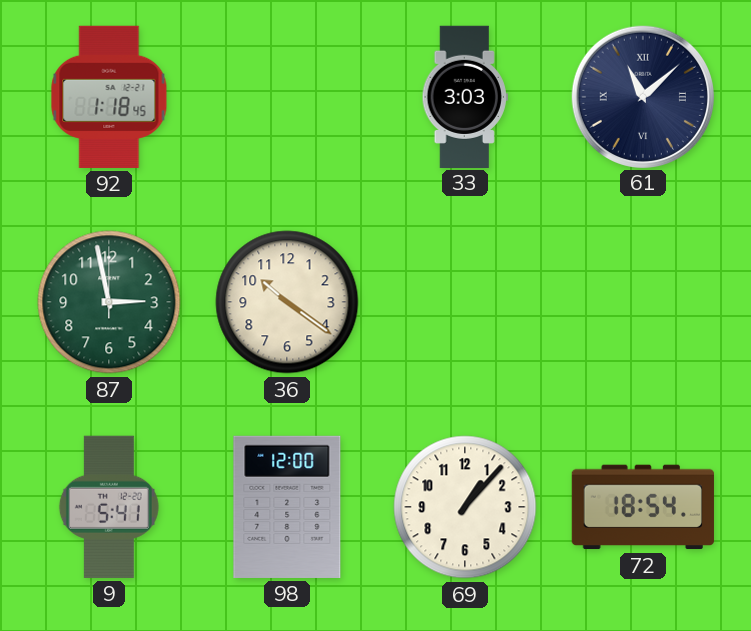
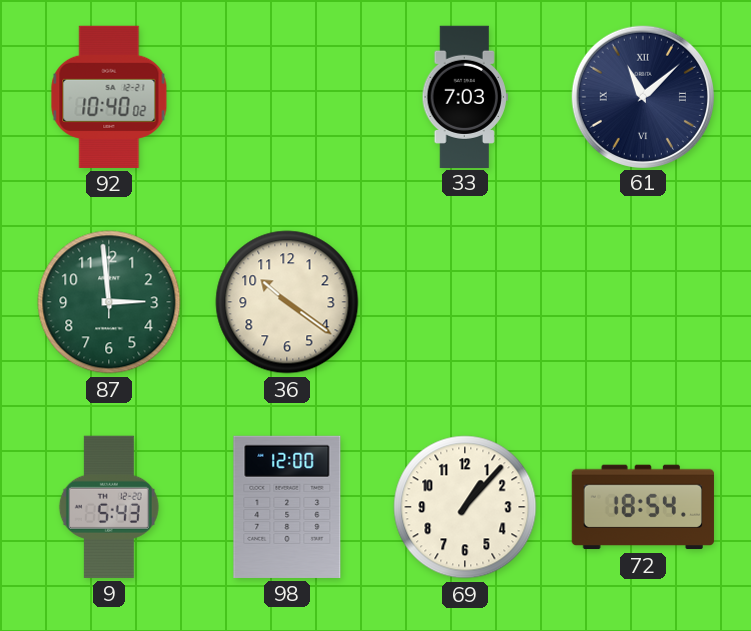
92: 1:18 -> 10:40
33: 3:03 -> 7:03
87: 2:58 -> 2:59
9: 5:41 -> 5:43
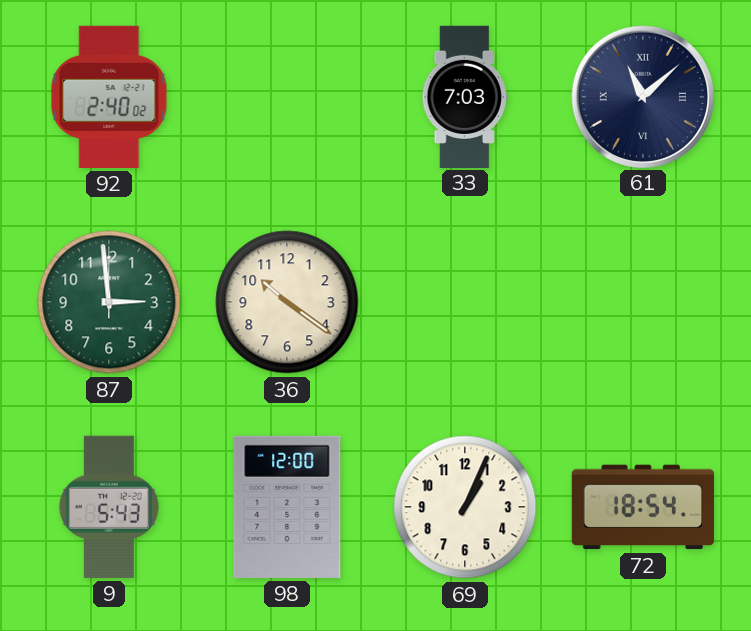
92: 10:40 -> 2:40
69: 1:07 -> 1:04
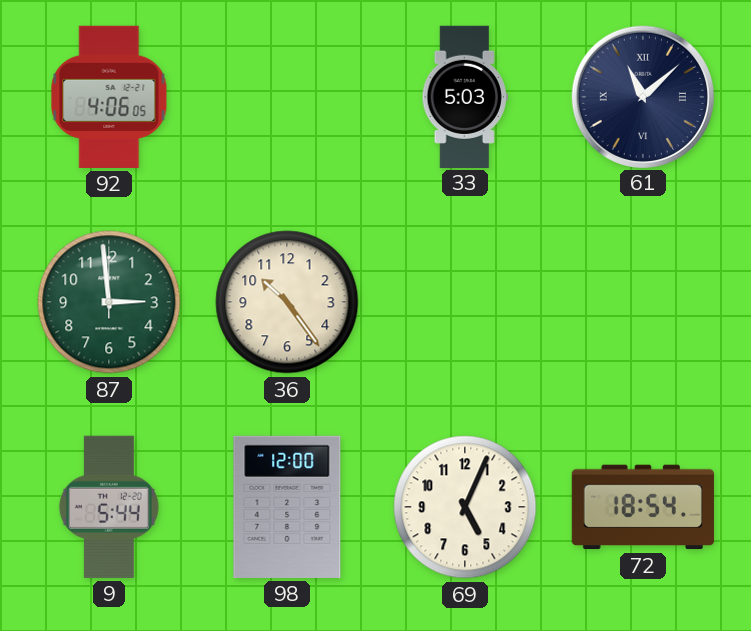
92: 2:40 -> 4:06
33: 7:03 -> 5:03
36: 10:21 -> 10:24
9: 5:43 -> 5:44
69: 1:04 -> 5:04
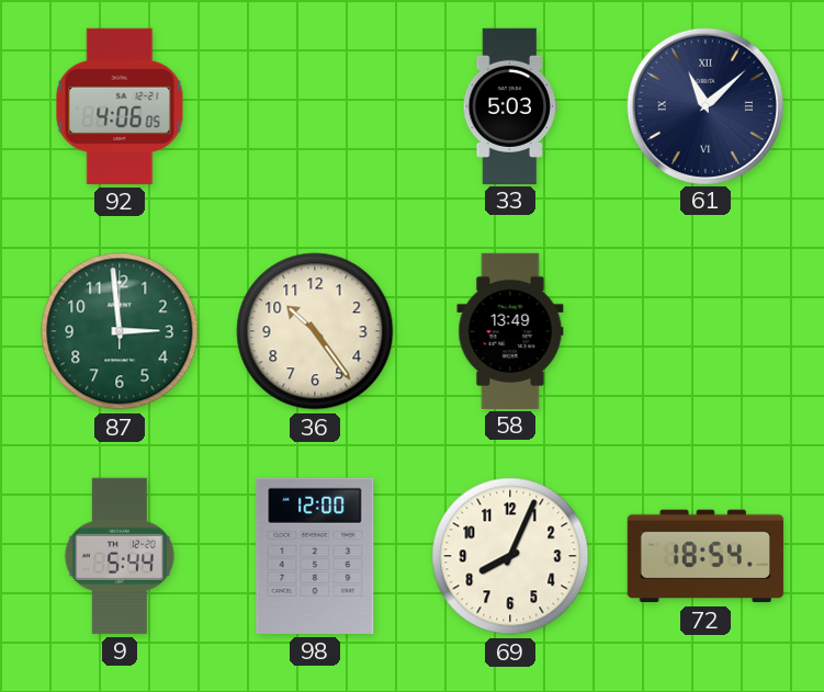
58: none -> 13:49
69: 5:04 -> 8:04
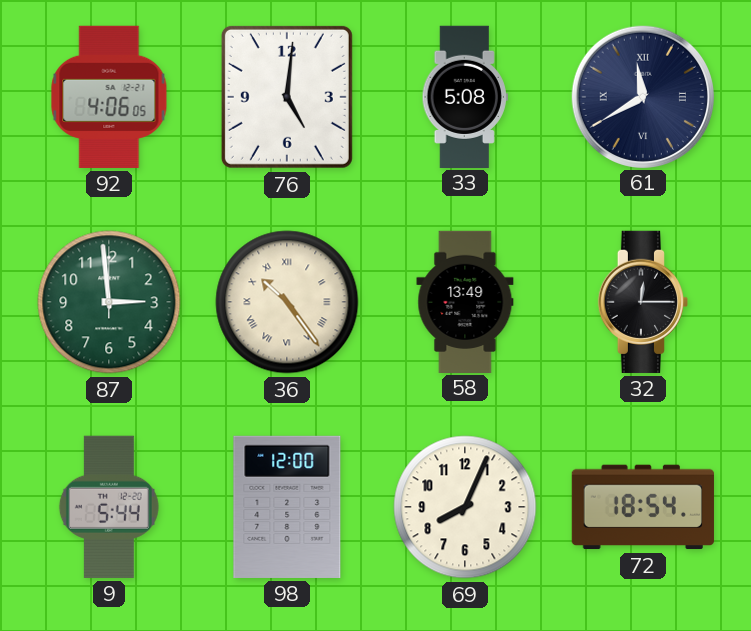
76: none -> 5:01
33: 5:03 -> 5:08
61: 11:08 -> 11:40
36 numerals: Arabic -> Roman
32: none -> 12:15
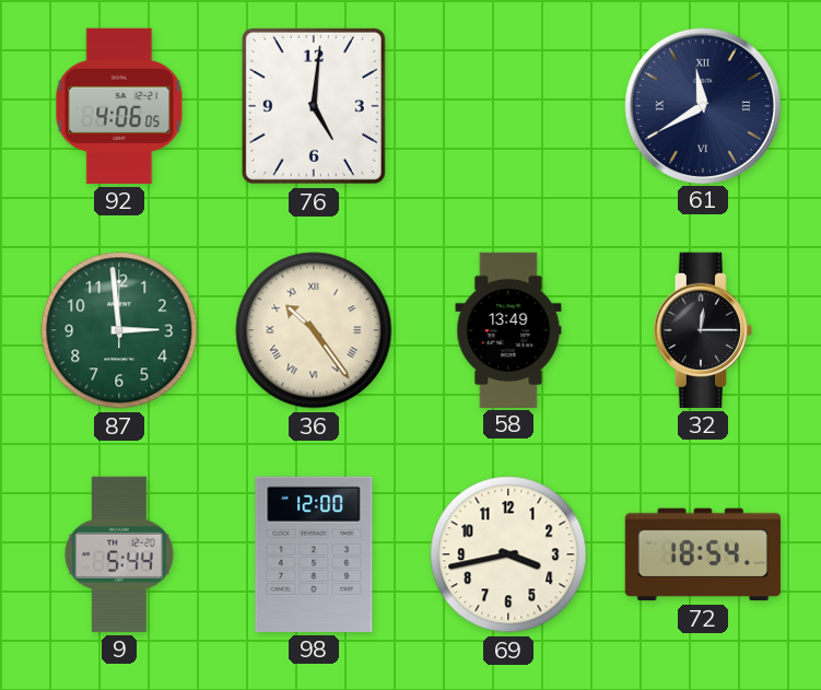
33: 5:08 -> none
69: 8:04 -> 3:43
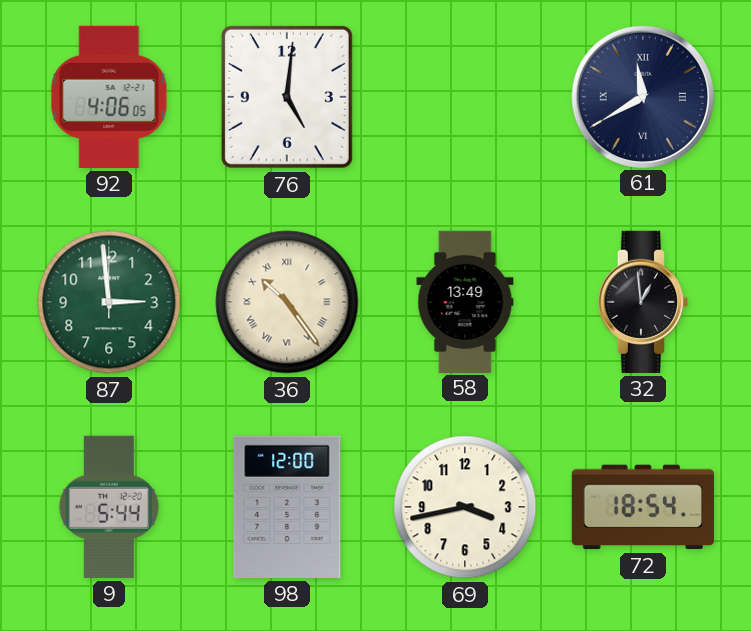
32: 12:15 -> 12:59
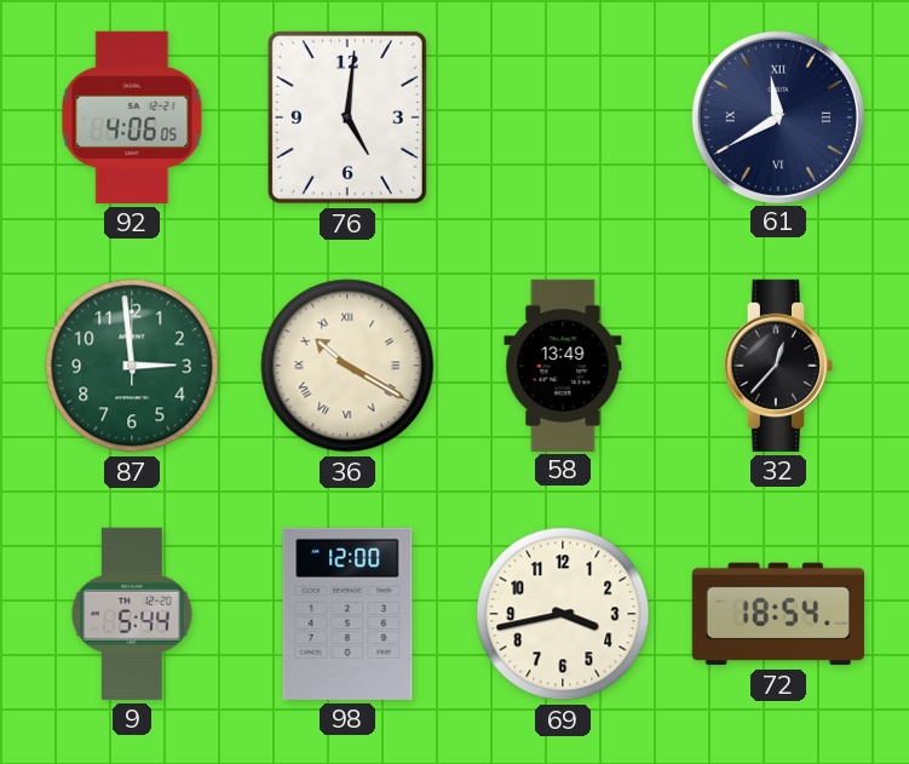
36: 10:24 -> 10:20
32: 12:59 -> 12:37
